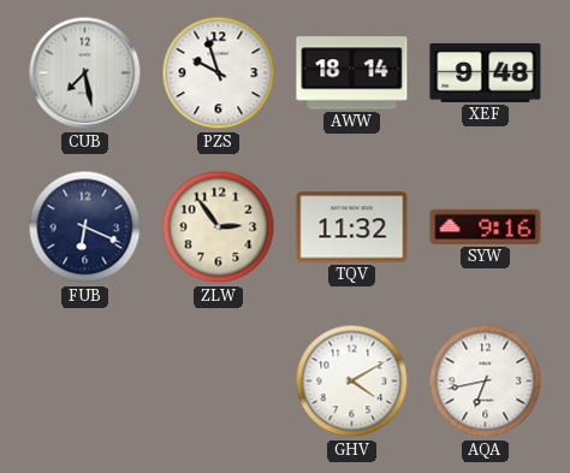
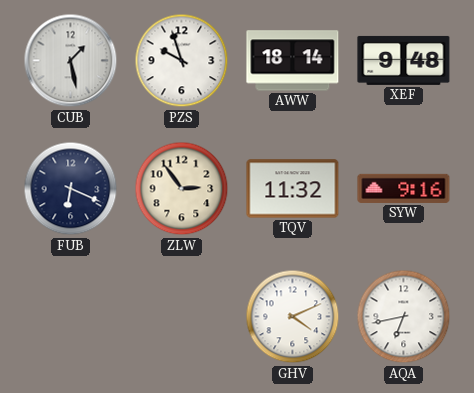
CUB: 7:28 -> 1:28
GHV: 4:10 -> 4:11
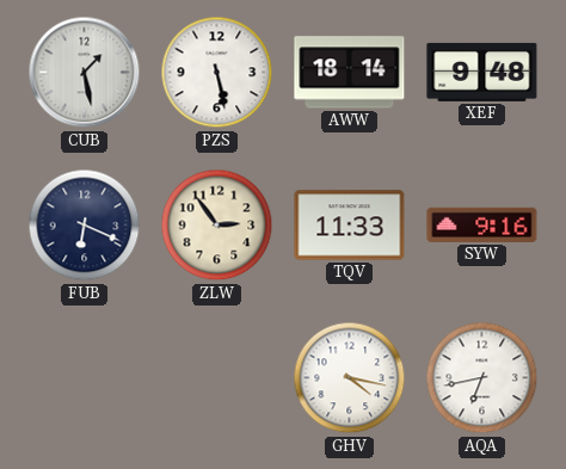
PZS: 9:57 -> 5:28
TQV: 11:32 -> 11:33
GHV: 4:11 -> 4:17
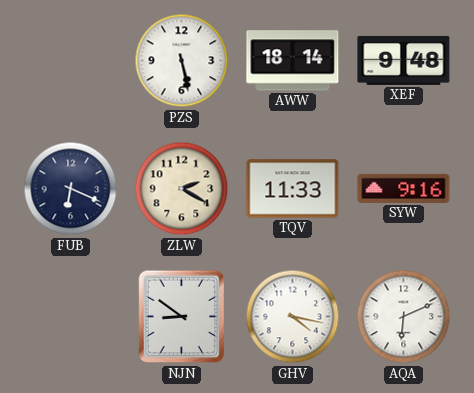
CUB: 1:28 -> none
ZLW: 2:54 -> 2:20
NJN: none -> 8:51
AQA: 6:43 -> 6:11
